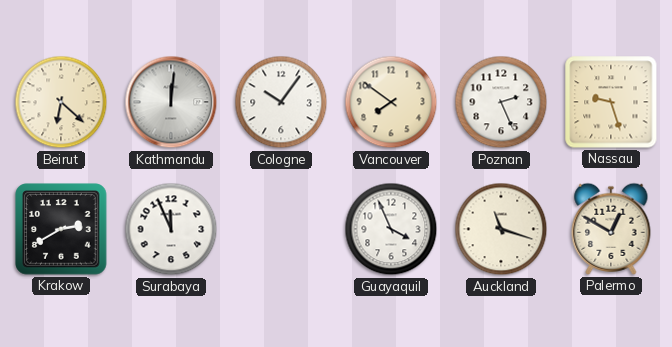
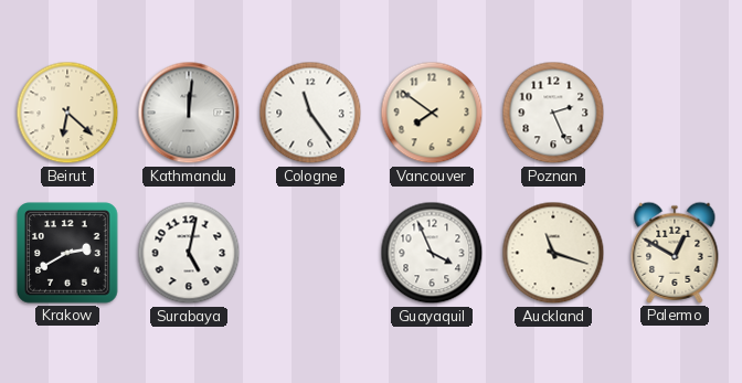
Cologne: 10:06 -> 11:24
Nassau: 9:27 -> none
Surabaya: 11:56 -> 5:02
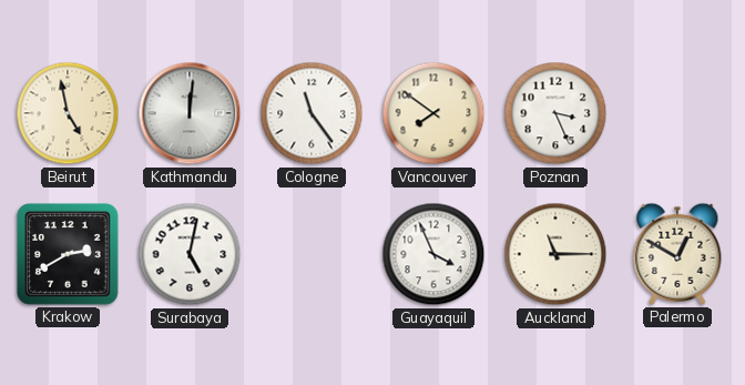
Beirut: 6:22 -> 4:58
Poznan: 2:26 -> 3:26
Auckland: 11:18 -> 11:15
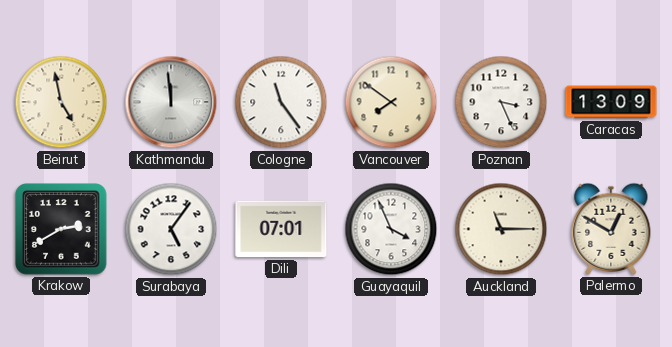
Kathmandu: 12:01 -> 11:59
Caracas: none -> 13:09
Surabaya: 5:02 -> 5:06
Dili: none -> 07:01
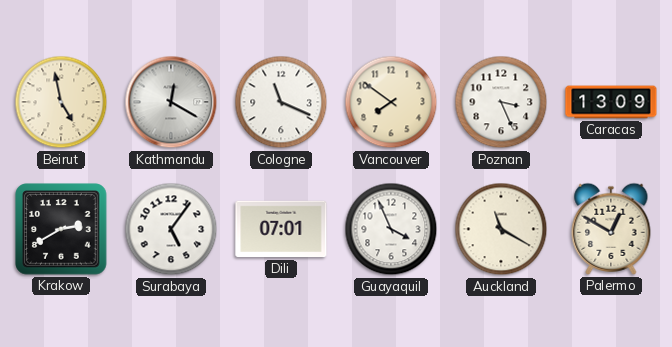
Kathmandu: 11:59 -> 12:20
Cologne: 11:24 -> 11:19
Auckland: 11:15 -> 11:20
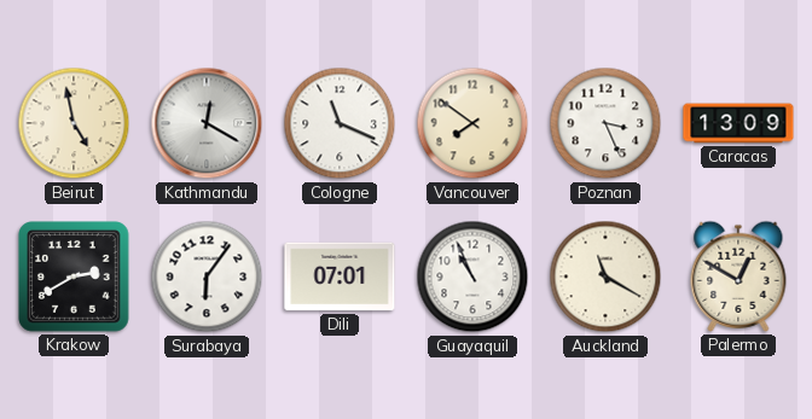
Surabaya: 5:06 -> 6:06
Guayaquil: 3:56 -> 10:56
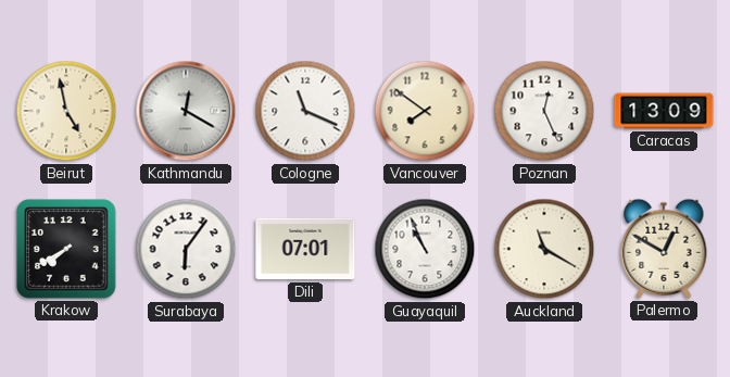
Poznan: 3:26 -> 12:26
Krakow: 2:40 -> 7:40
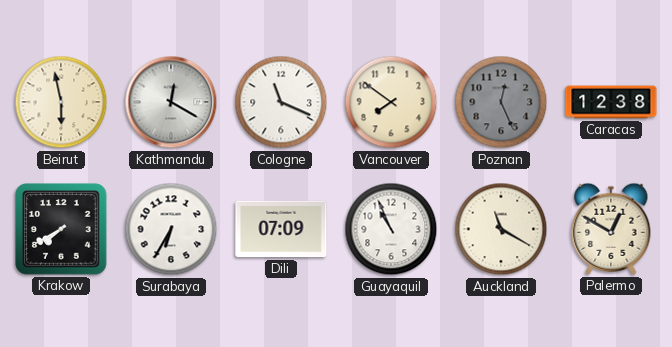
Beirut: 4:58 -> 5:58
Poznan dial: white -> grey
Caracas: 13:09 -> 12:38
Surabaya: 6:06 -> 6:35
Dili: 07:01 -> 07:09
